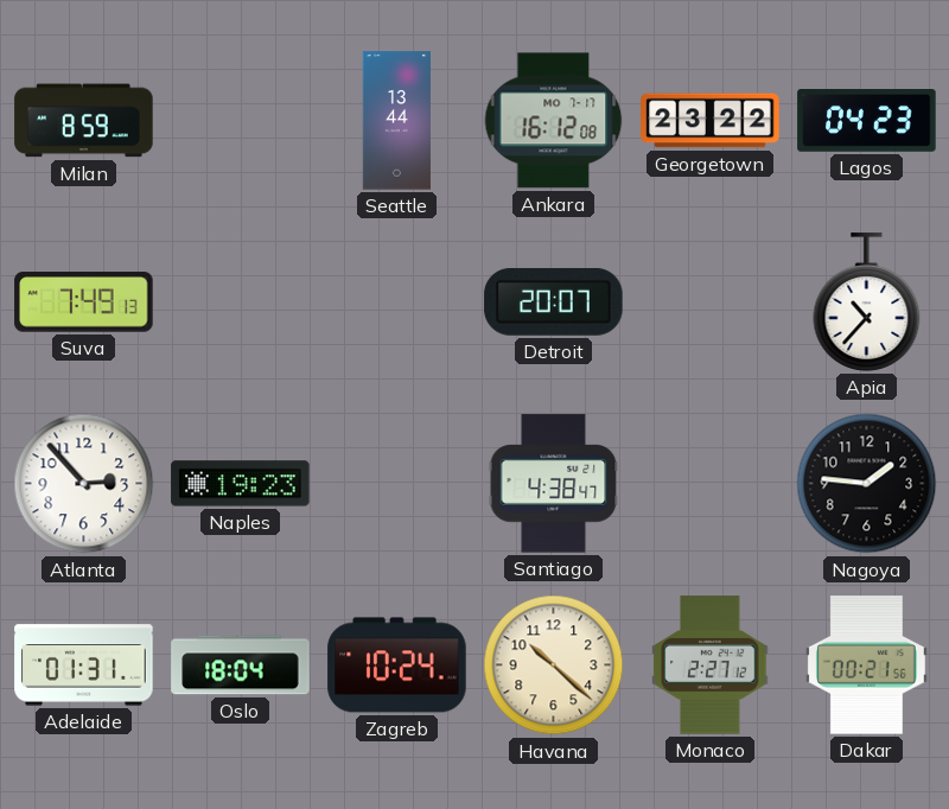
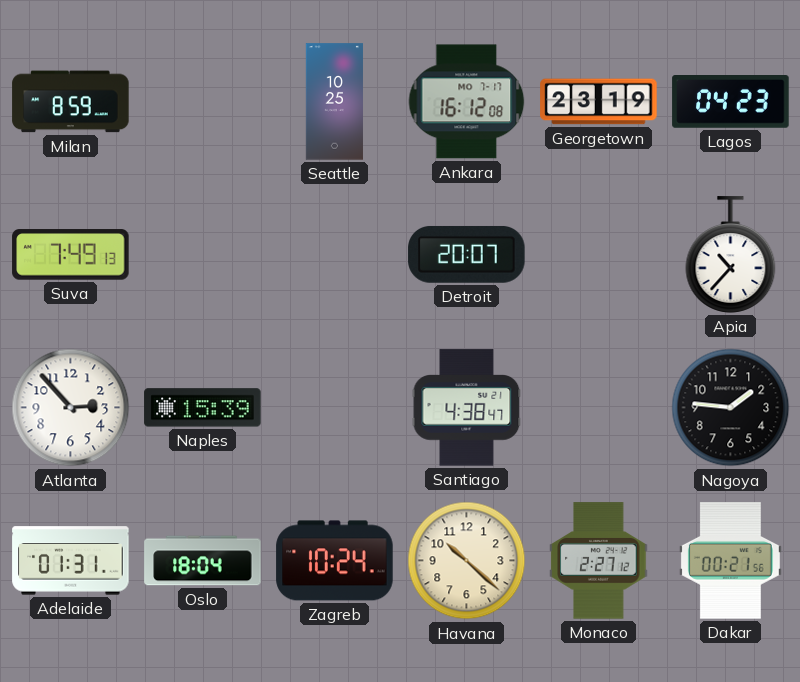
Seattle: 13:44 -> 10:25
Georgetown: 23:22 -> 23:19
Naples: 19:23 -> 15:39
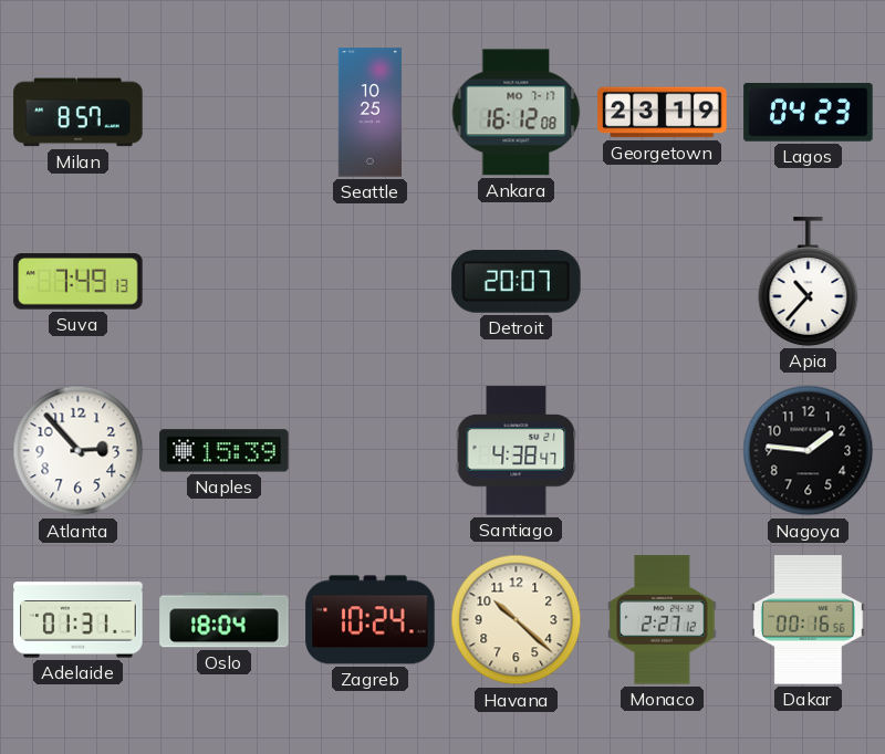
Milan: 8:59 -> 8:57
Dakar: 00:21 -> 00:16
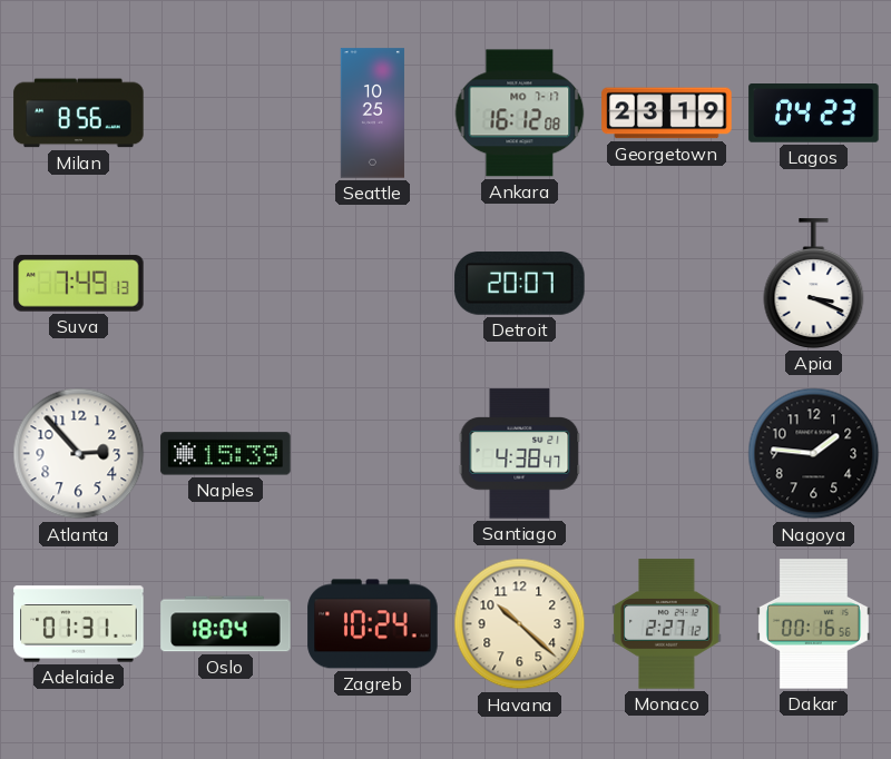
Milan: 8:57 -> 8:56
Apia: 10:37 -> 3:19
